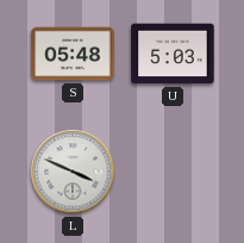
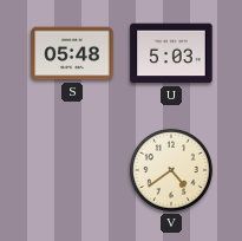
L: 3:49 -> none
V: none -> 4:39
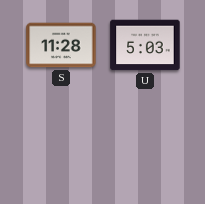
S: 05:48 -> 11:28
V: 4:39 -> none
